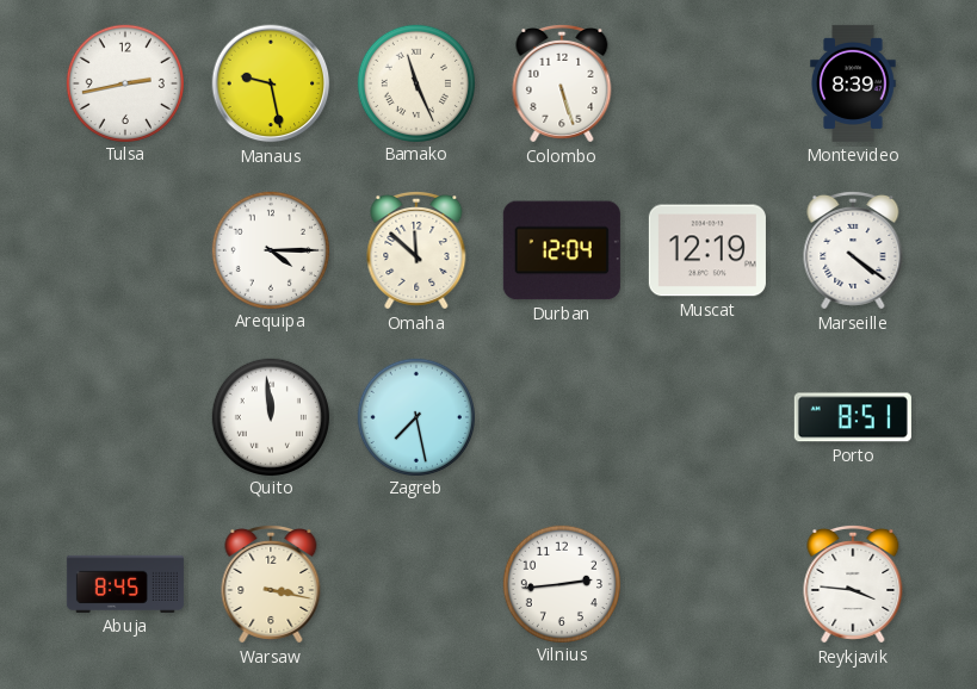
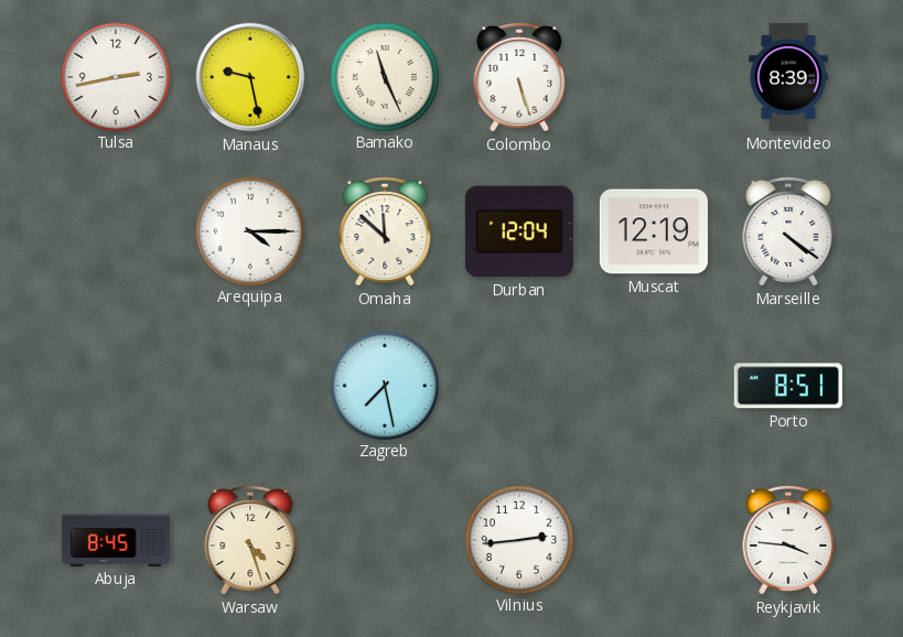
Quito: 11:59 -> none
Warsaw: 3:17 -> 4:27
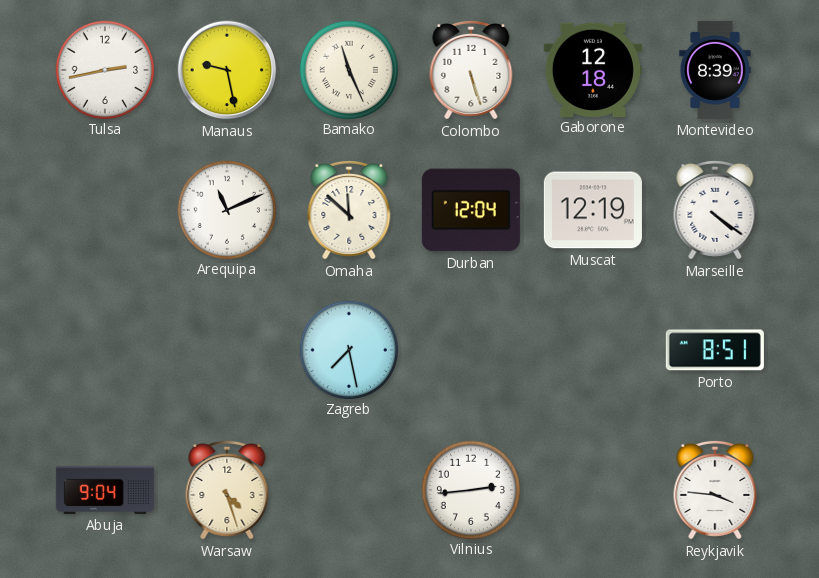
Gaborone: none -> 12:18
Arequipa: 4:15 -> 11:11
Abuja: 8:45 -> 9:04
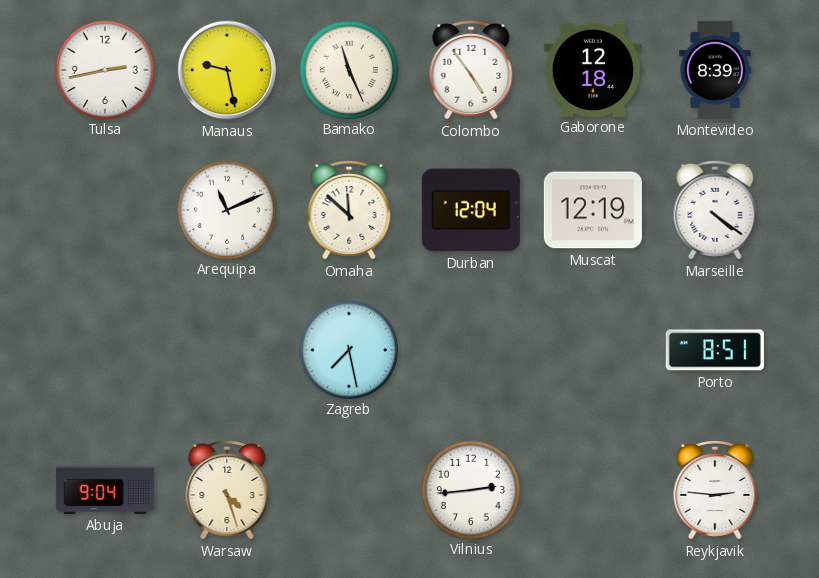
Colombo: 5:27 -> 4:54
Reykjavik: 3:46 -> 2:46
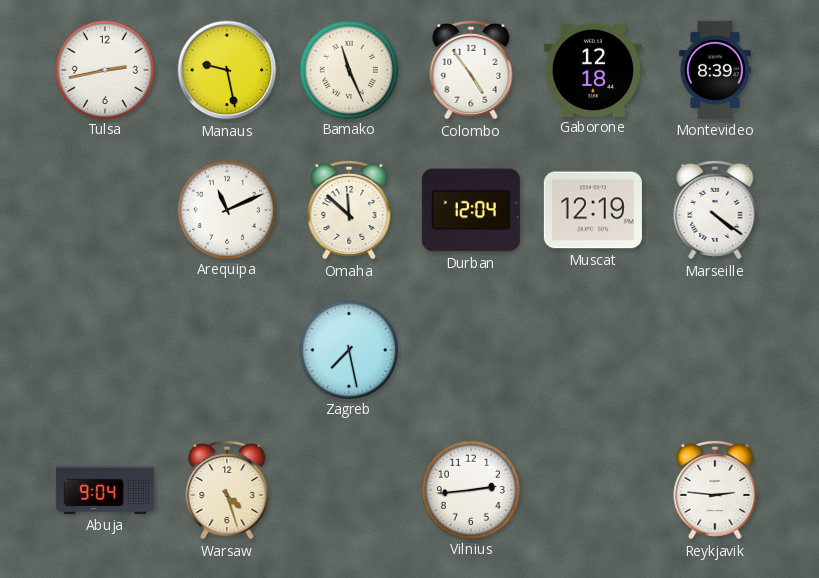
Porto: 8:51 -> none
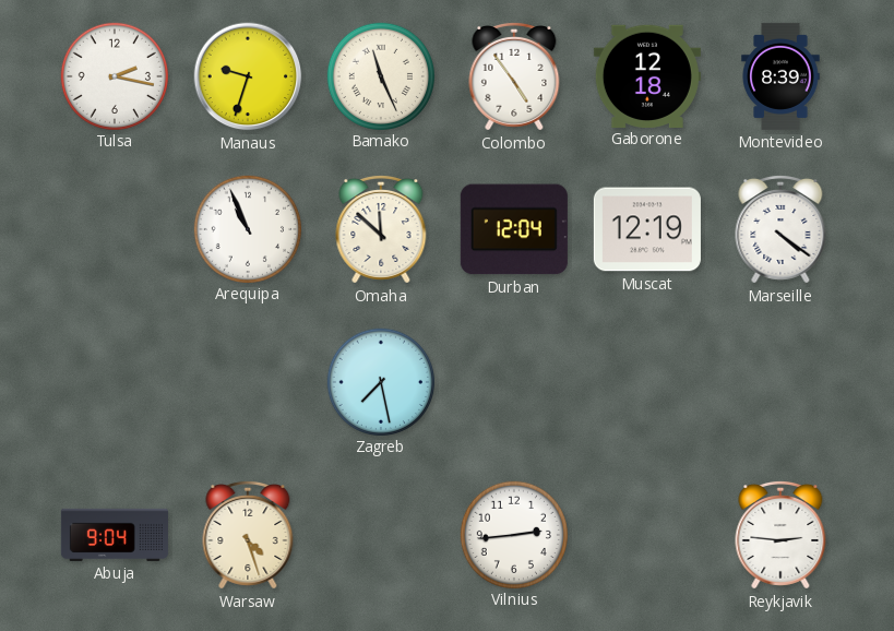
Tulsa: 2:43 -> 2:17
Manaus: 9:28 -> 9:33
Arequipa: 11:11 -> 10:56
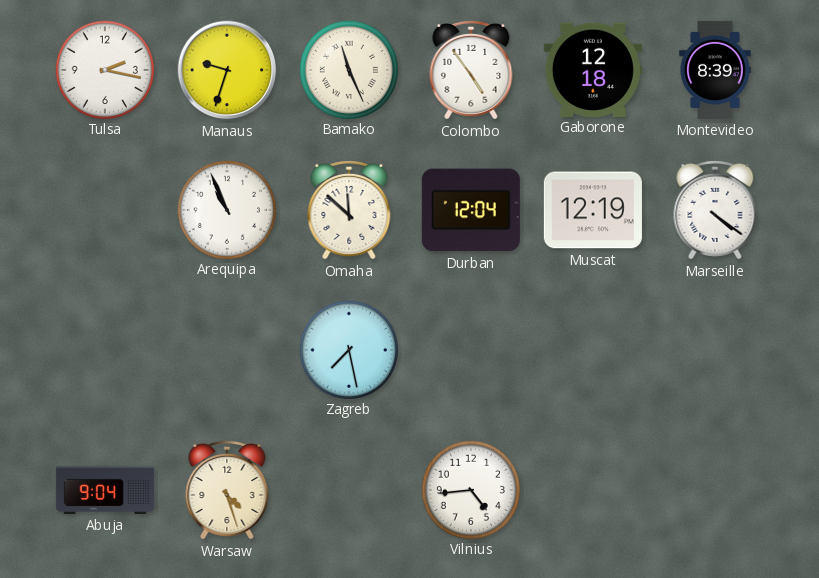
Vilnius: 2:44 -> 4:44
Reykjavik: 2:46 -> none
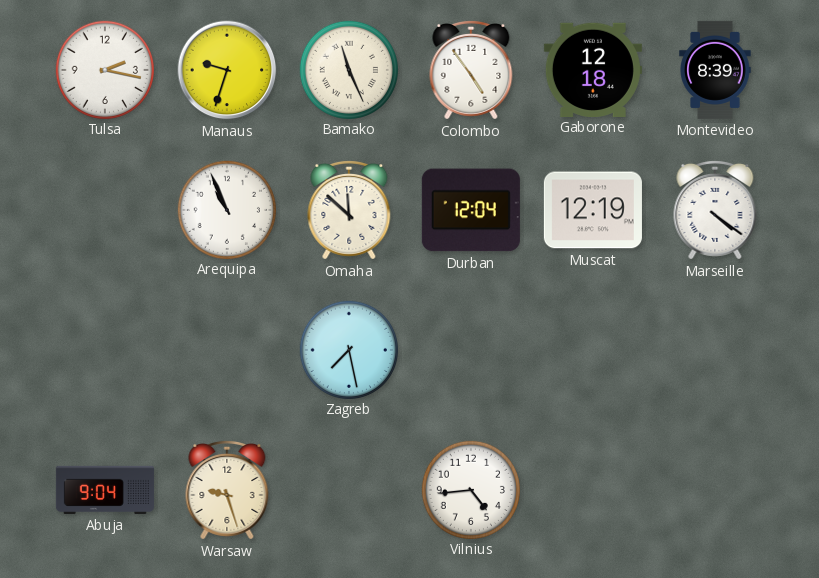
Warsaw: 4:27 -> 9:27
